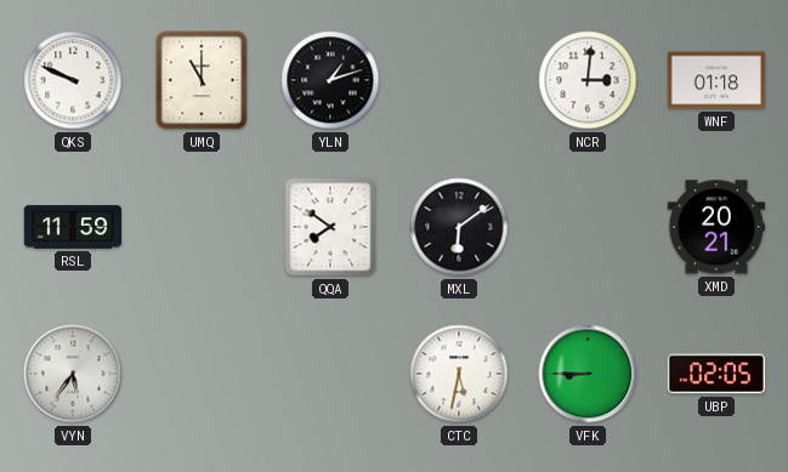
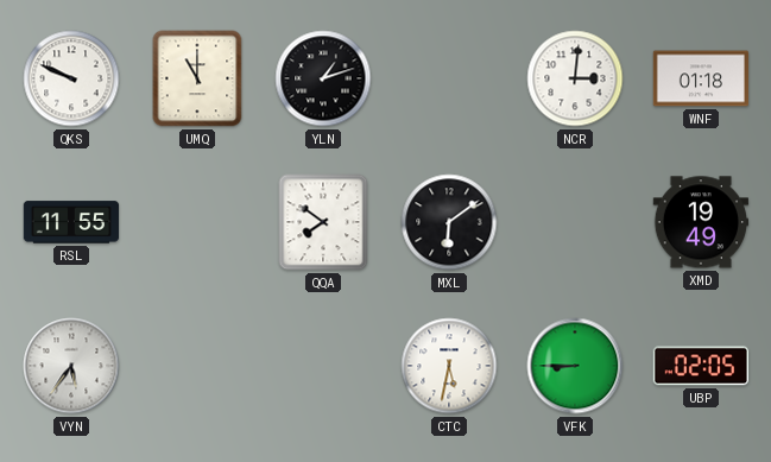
RSL: 11:59 -> 11:55
XMD: 20:21 -> 19:49
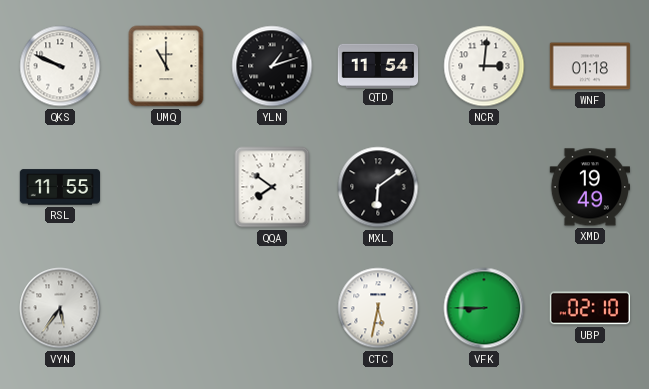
QTD: none -> 11:54
UBP: 02:05 -> 02:10
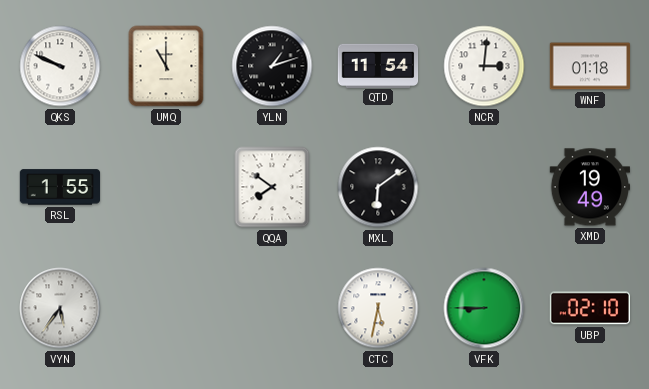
RSL: 11:55 -> 1:55
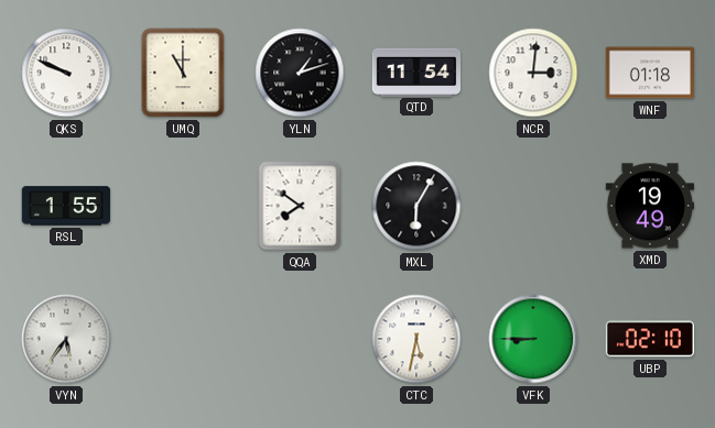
MXL: 6:09 -> 6:05
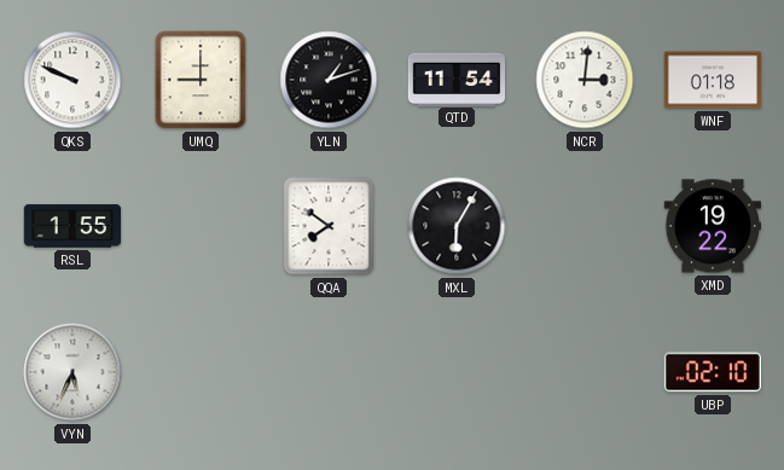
UMQ: 11:00 -> 9:00
XMD: 19:49 -> 19:22
VYN: 5:36 -> 5:34
CTC: 5:32 -> none
VFK: 8:45 -> none
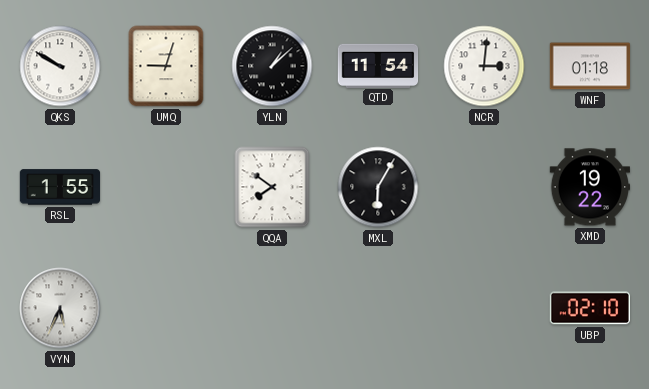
QKS: 9:49 -> 9:50
UMQ: 9:00 -> 9:03
YLN: 1:12 -> 1:08
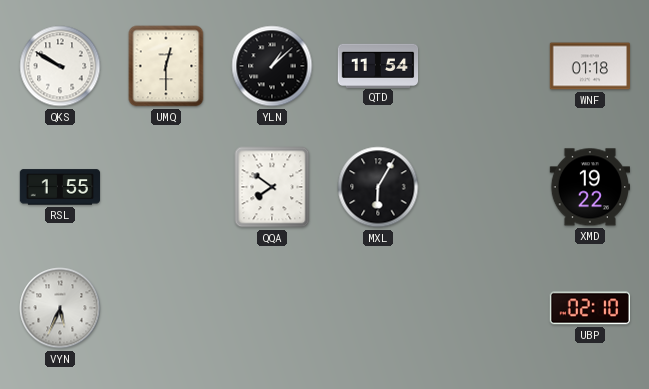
UMQ: 9:03 -> 12:30
NCR: 3:01 -> none
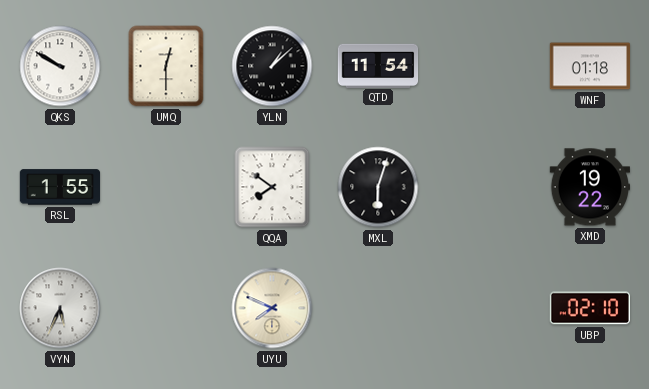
MXL: 6:05 -> 6:03
UYU: none -> 7:49
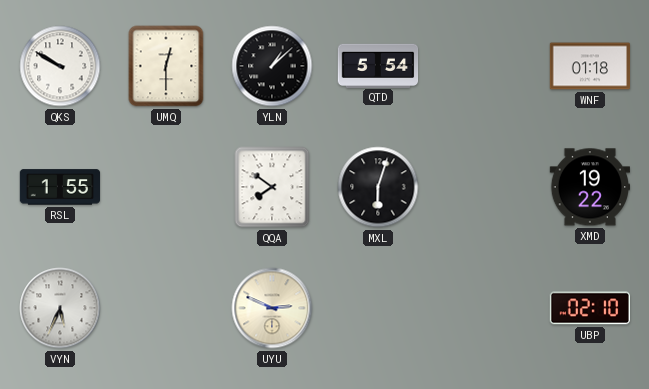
QTD: 11:54 -> 5:54
UYU: 7:49 -> 2:49
